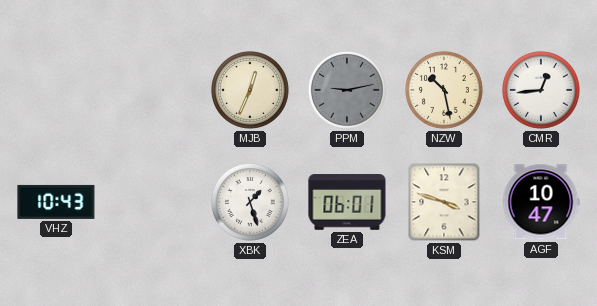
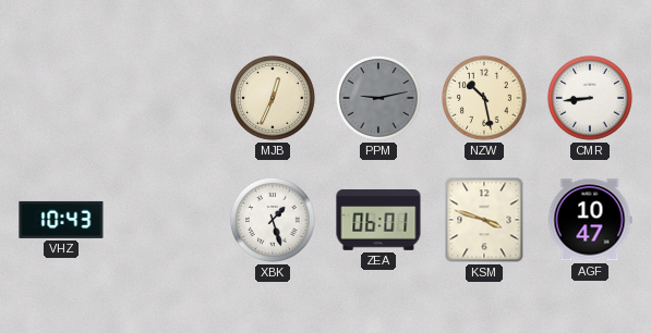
CMR: 12:44 -> 8:44
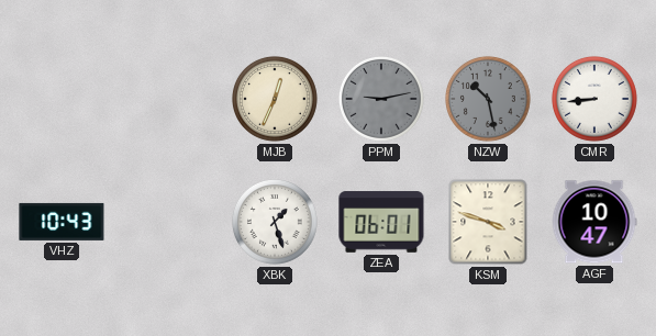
NZW dial: cream -> grey
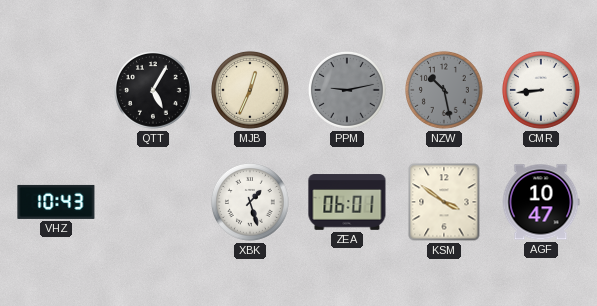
QTT: none -> 5:05
KSM: 3:48 -> 3:51
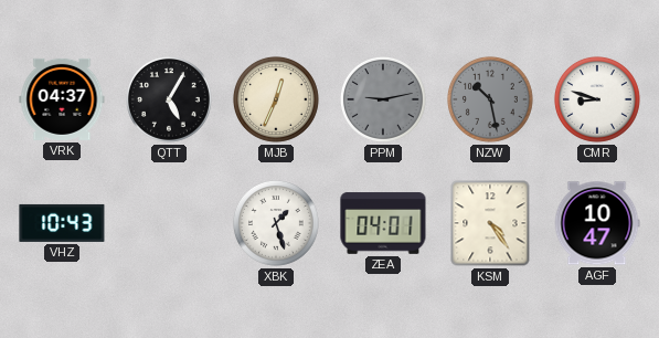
VRK: none -> 04:37
CMR: 8:44 -> 8:48
ZEA: 06:01 -> 04:01
KSM: 3:51 -> 4:24
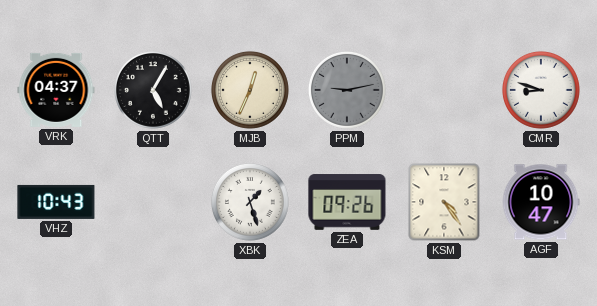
NZW: 10:28 -> none
ZEA: 04:01 -> 09:26
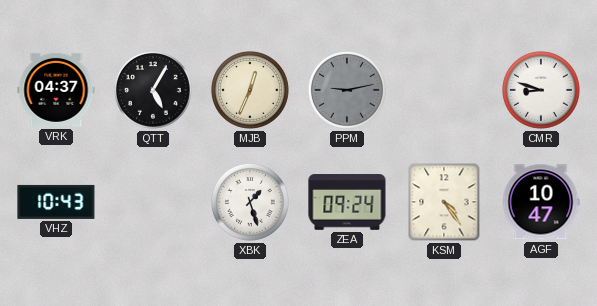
ZEA: 09:26 -> 09:24
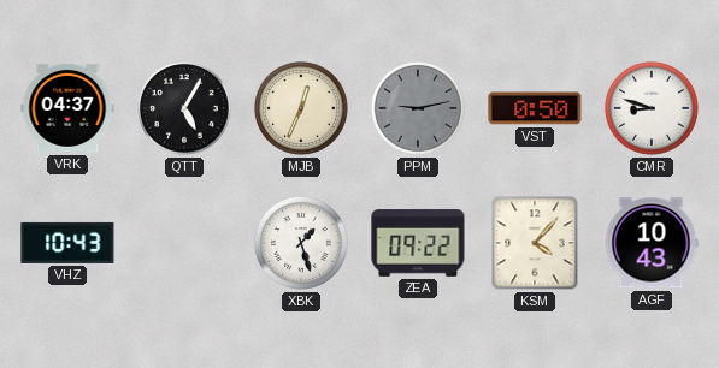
VST: none -> 0:50
ZEA: 09:24 -> 09:22
KSM: 4:24 -> 4:07
AGF: 10:47 -> 10:43
